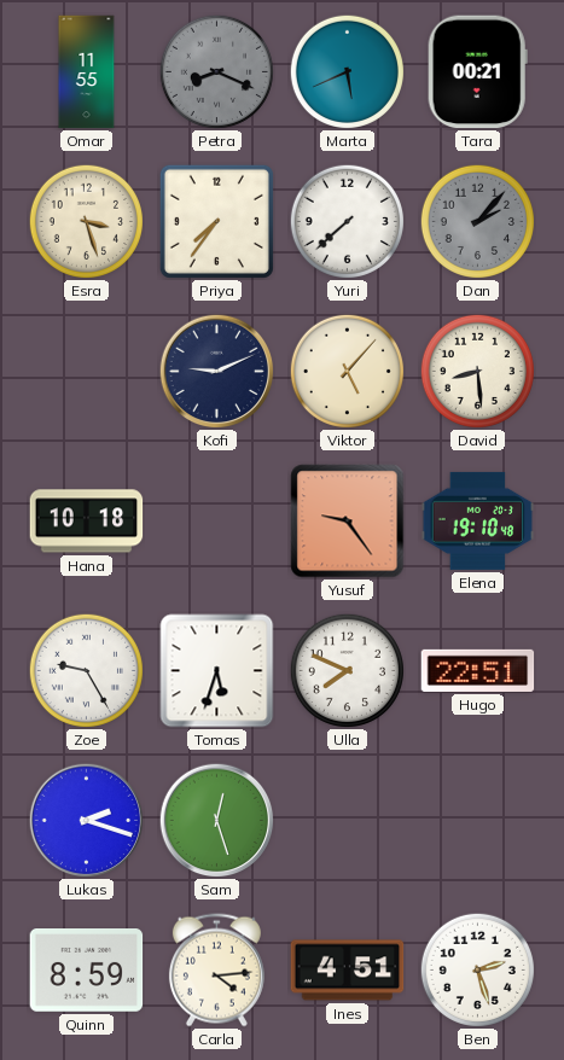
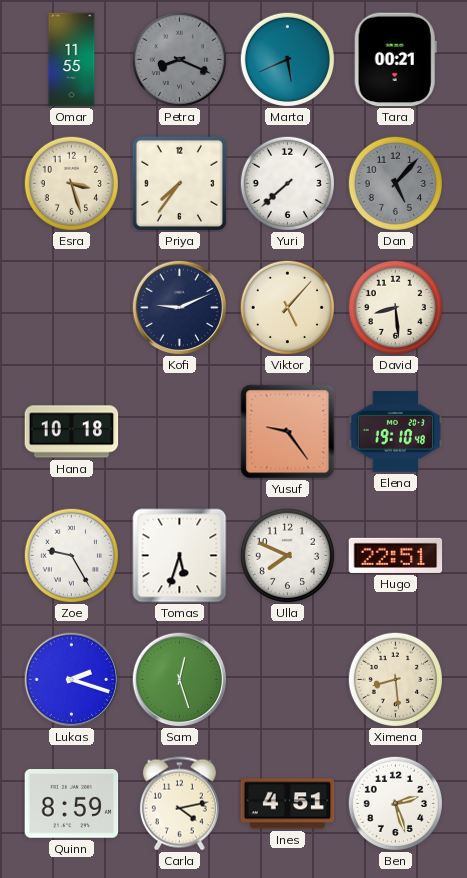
Dan: 2:07 -> 5:07
Ximena: none -> 8:29
Carla: 4:14 -> 4:13
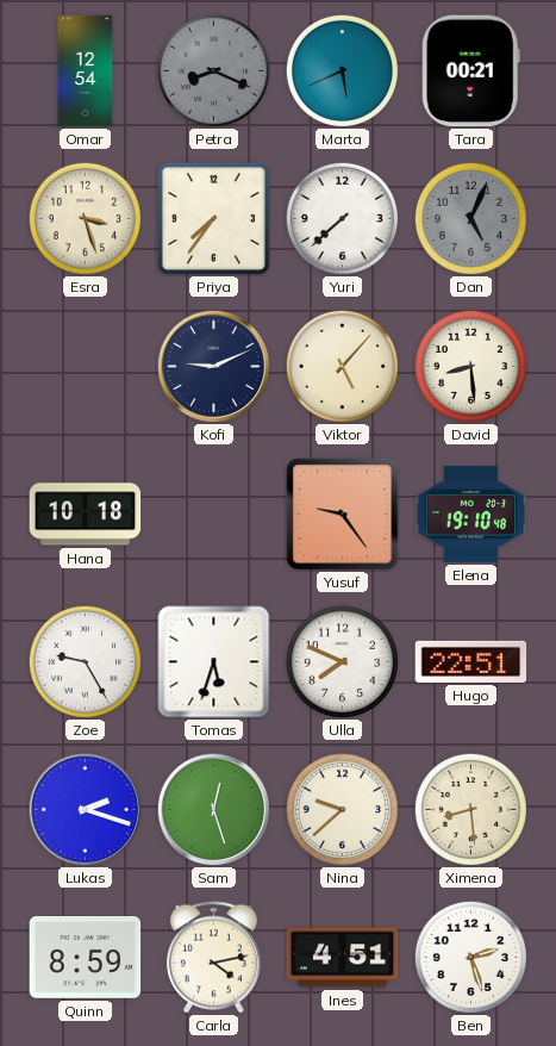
Omar: 11:55 -> 12:54
Dan: 5:07 -> 5:04
Nina: none -> 9:38
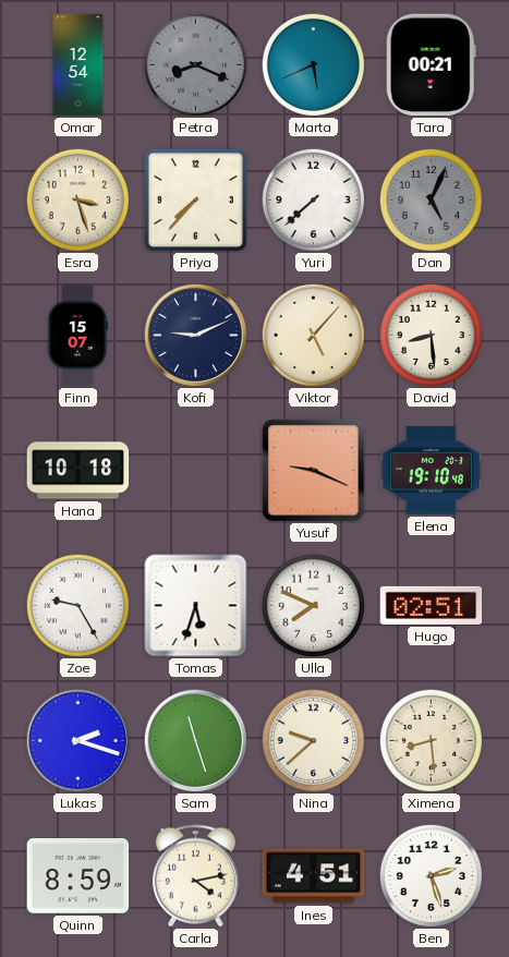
Priya: 7:36 -> 7:37
Finn: none -> 15:07
Yusuf: 9:24 -> 9:19
Hugo: 22:51 -> 02:51
Sam: 12:27 -> 11:27
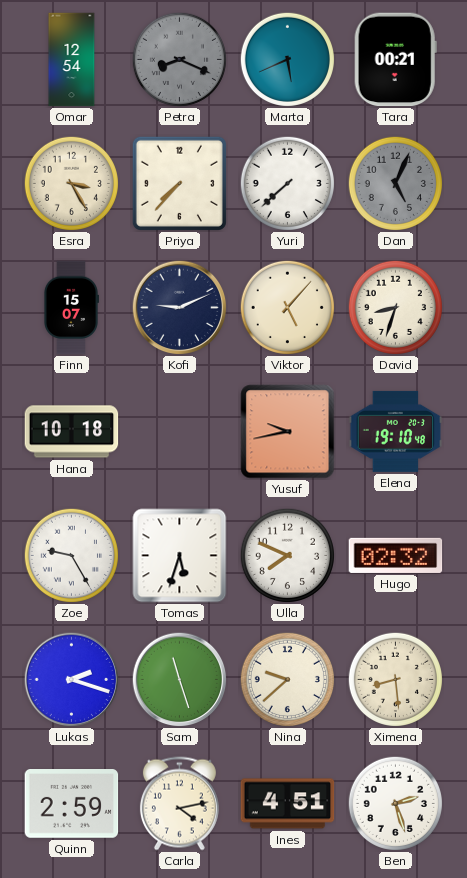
Esra: 3:27 -> 3:25
David: 8:29 -> 8:33
Yusuf: 9:19 -> 9:43
Hugo: 02:51 -> 02:32
Quinn: 8:59 -> 2:59
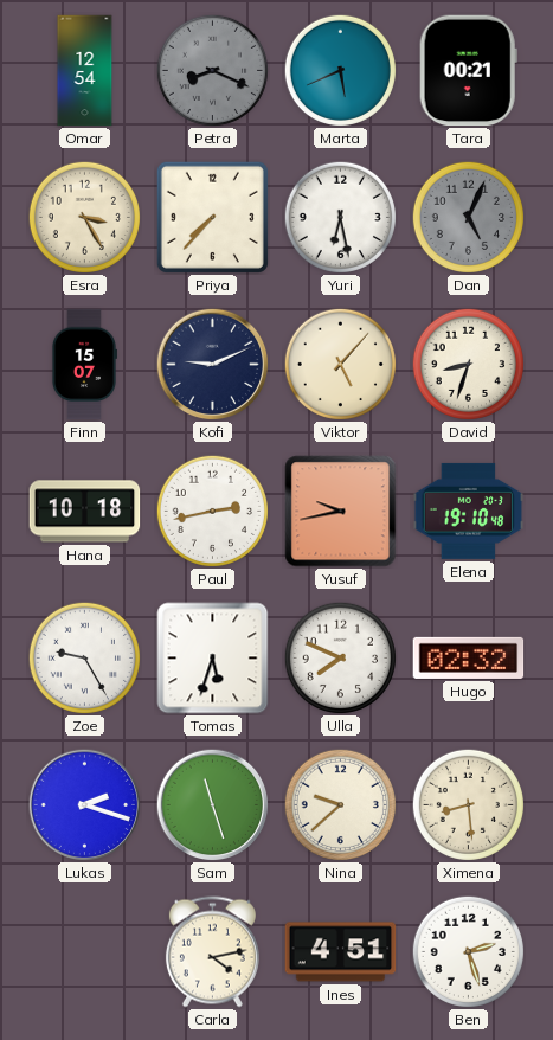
Yuri: 7:38 -> 6:28
Paul: none -> 2:43
Quinn: 2:59 -> none
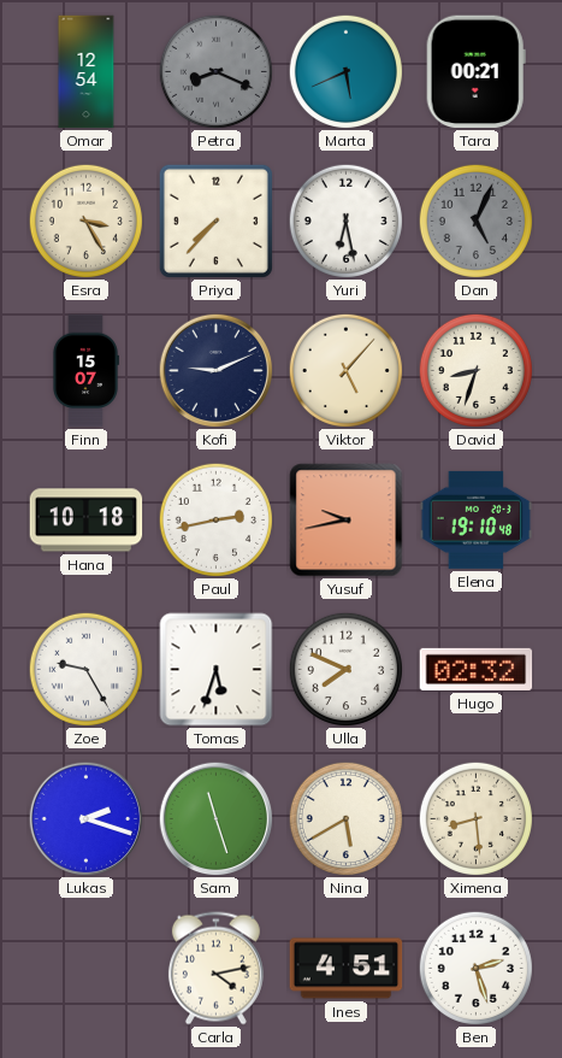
Nina: 9:38 -> 5:40
